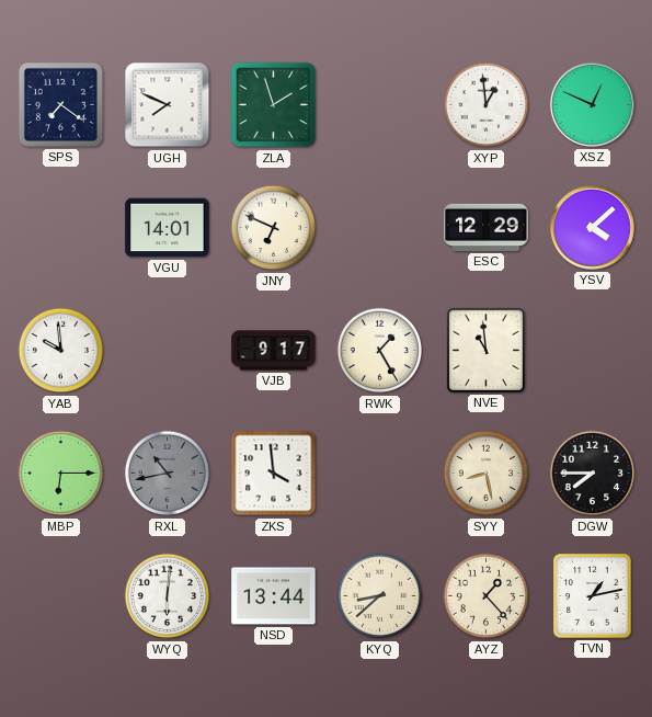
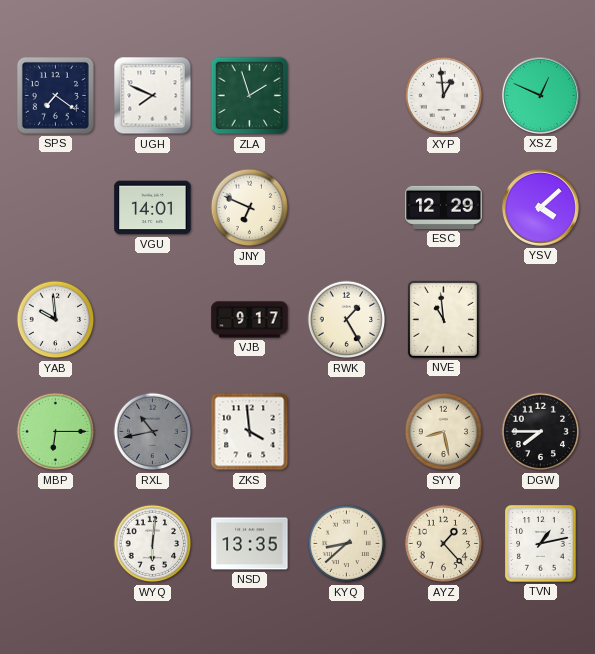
NSD: 13:44 -> 13:35
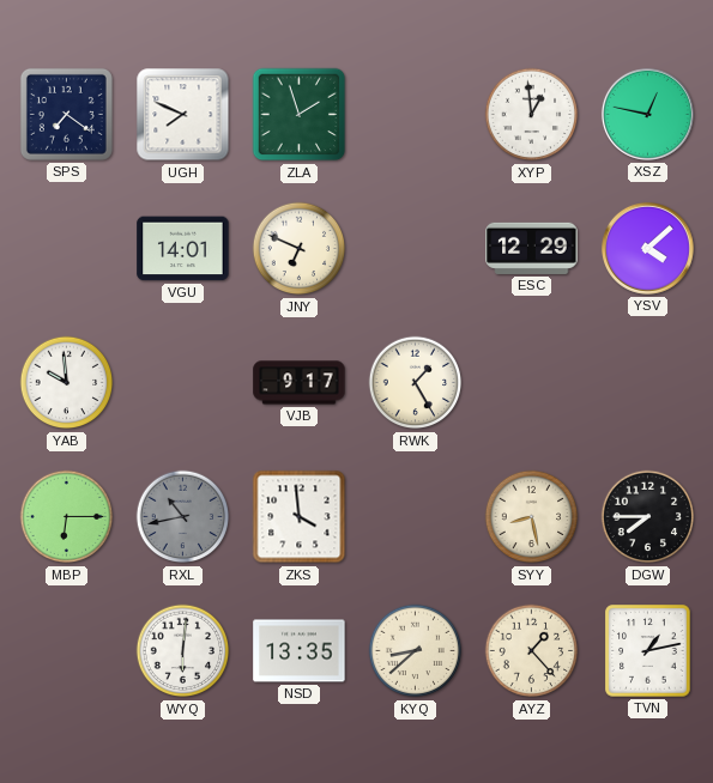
XSZ: 12:49 -> 12:47
NVE: 10:59 -> none
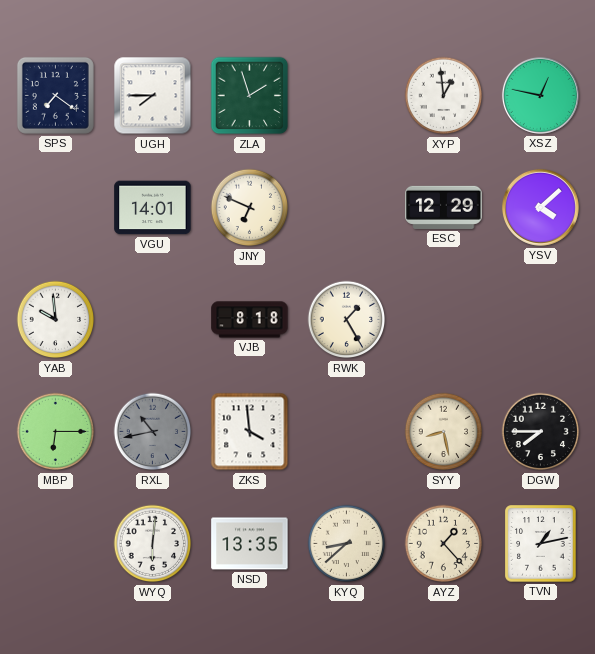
UGH: 7:49 -> 7:45
VJB: 9:17 -> 8:18
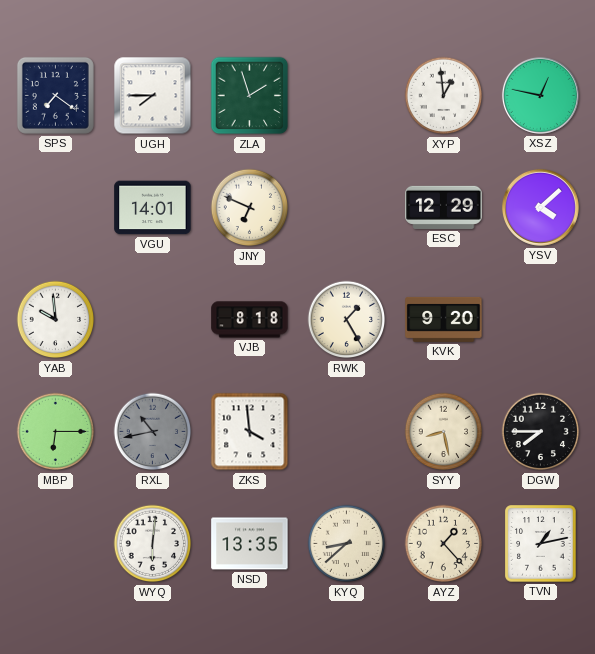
KVK: none -> 9:20
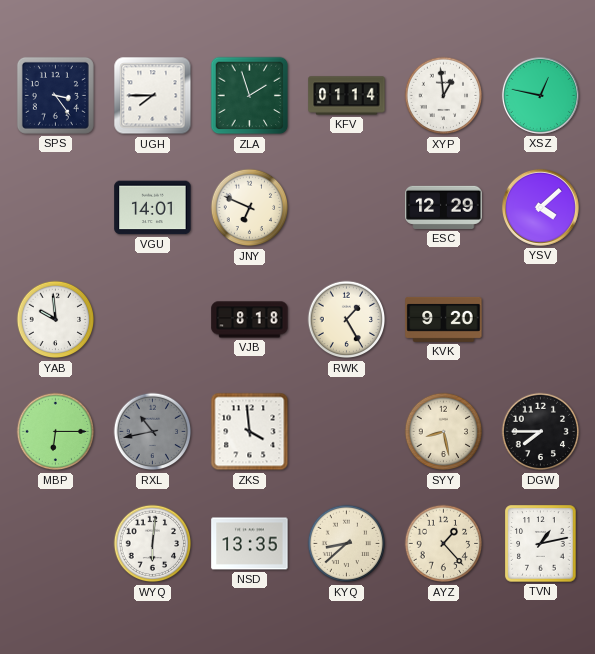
SPS: 7:21 -> 3:24
KFV: none -> 01:14
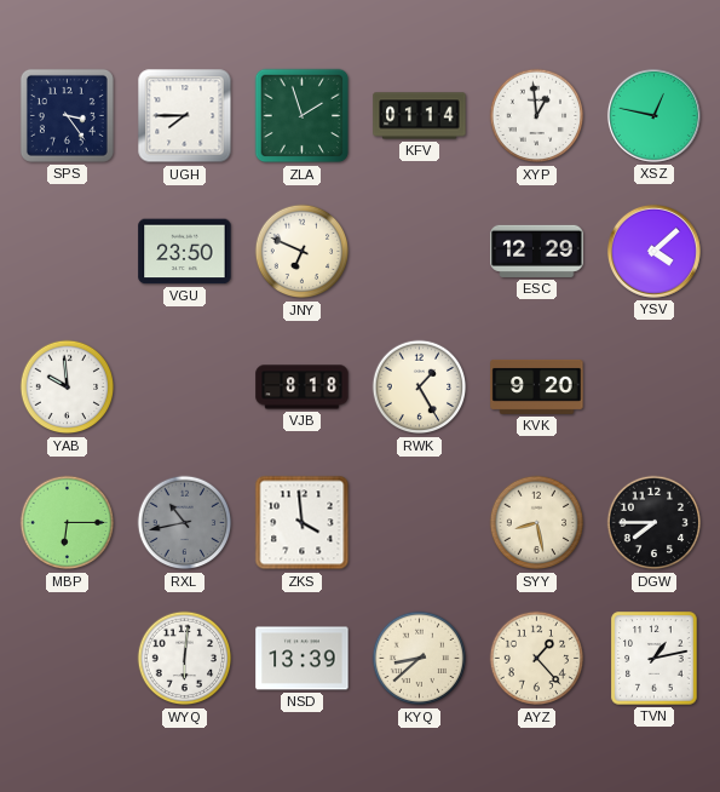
VGU: 14:01 -> 23:50
NSD: 13:35 -> 13:39
